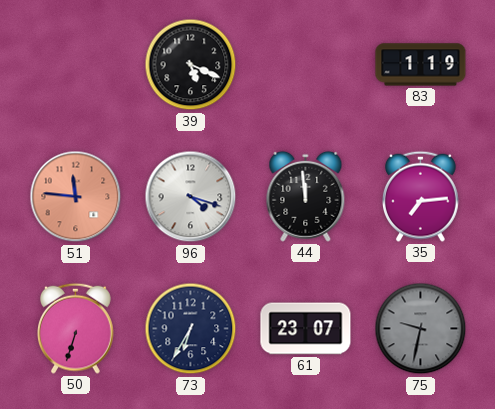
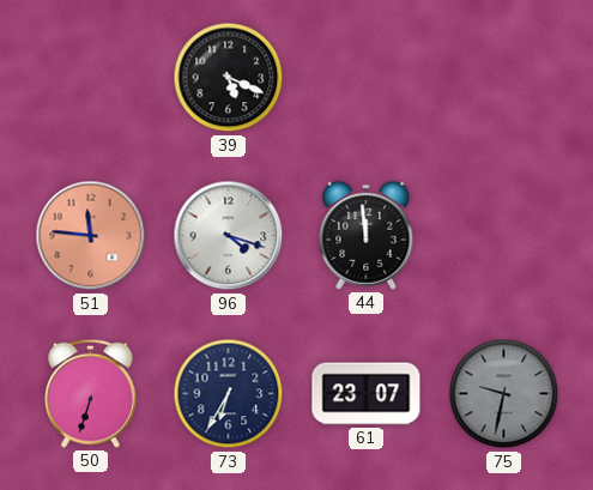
83: 1:19 -> none
35: 7:14 -> none
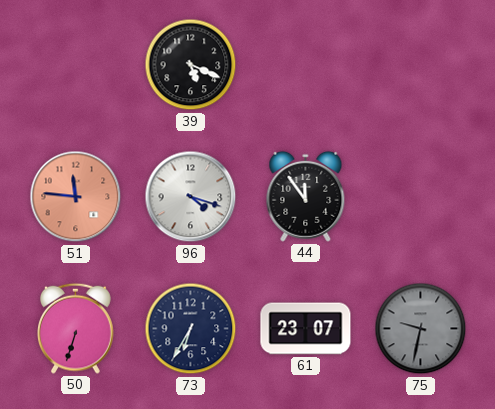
44: 11:59 -> 11:54
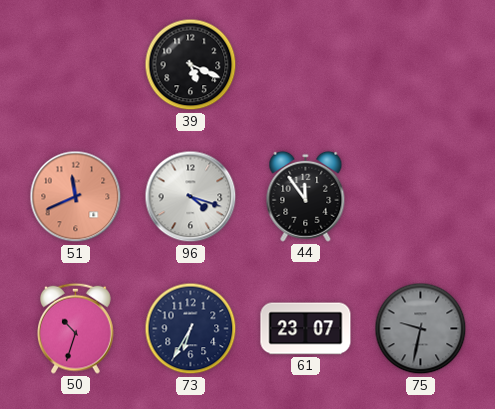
51: 11:46 -> 11:41
50: 6:33 -> 10:33
